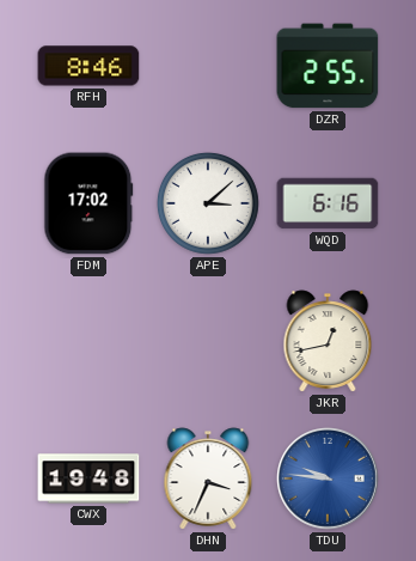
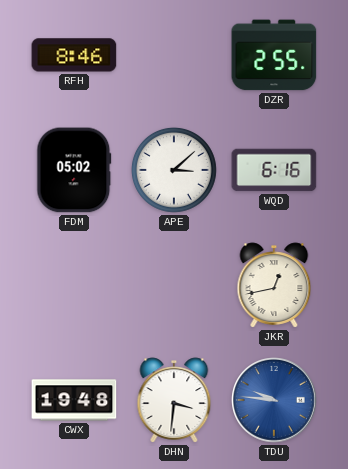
FDM: 17:02 -> 05:02
DHN: 3:34 -> 3:31
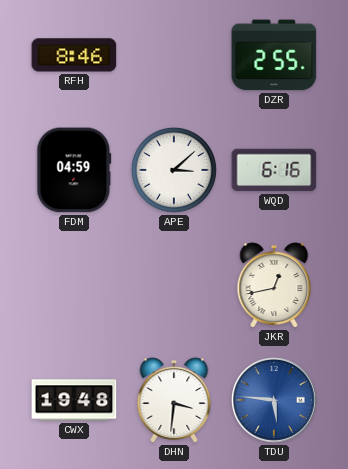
FDM: 05:02 -> 04:59
TDU: 9:46 -> 5:46
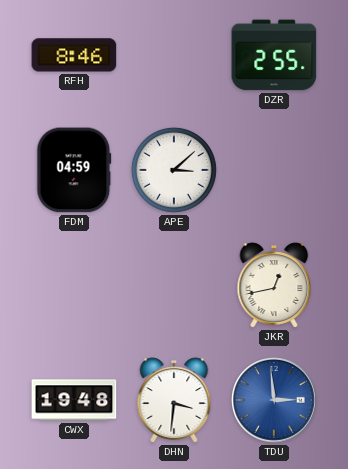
WQD: 6:16 -> none
TDU: 5:46 -> 2:59
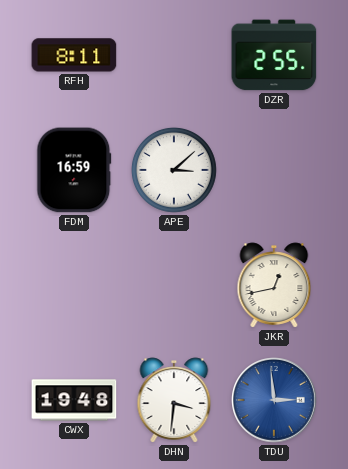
RFH: 8:46 -> 8:11
FDM: 04:59 -> 16:59
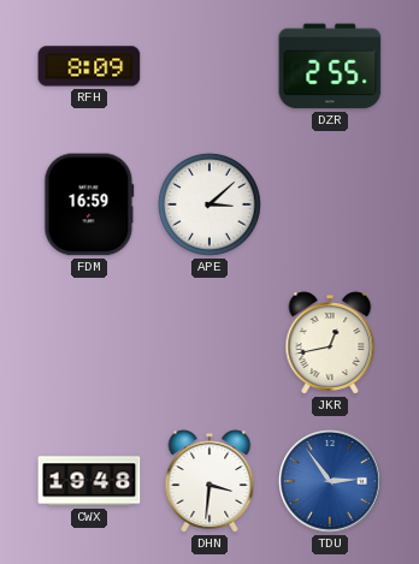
RFH: 8:11 -> 8:09
TDU: 2:59 -> 2:54
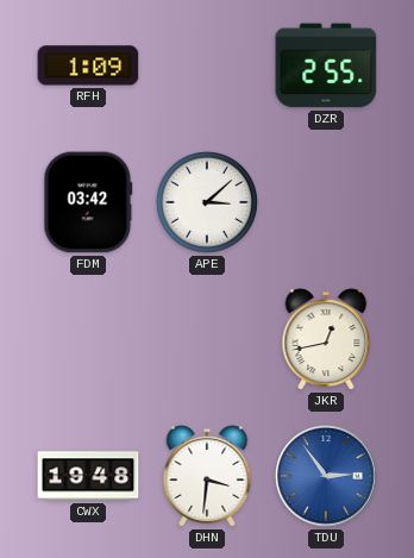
RFH: 8:09 -> 1:09
FDM: 16:59 -> 03:42
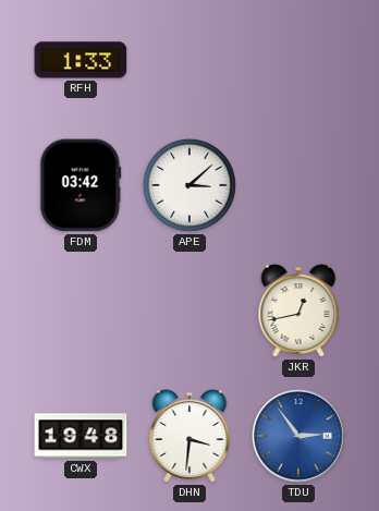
RFH: 1:09 -> 1:33
DZR: 2:55 -> none
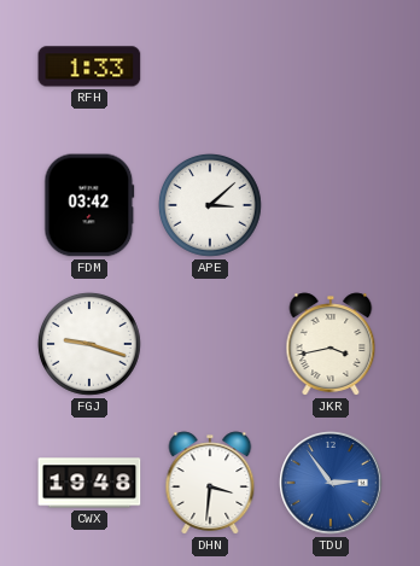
FGJ: none -> 9:18
JKR: 12:43 -> 3:43
